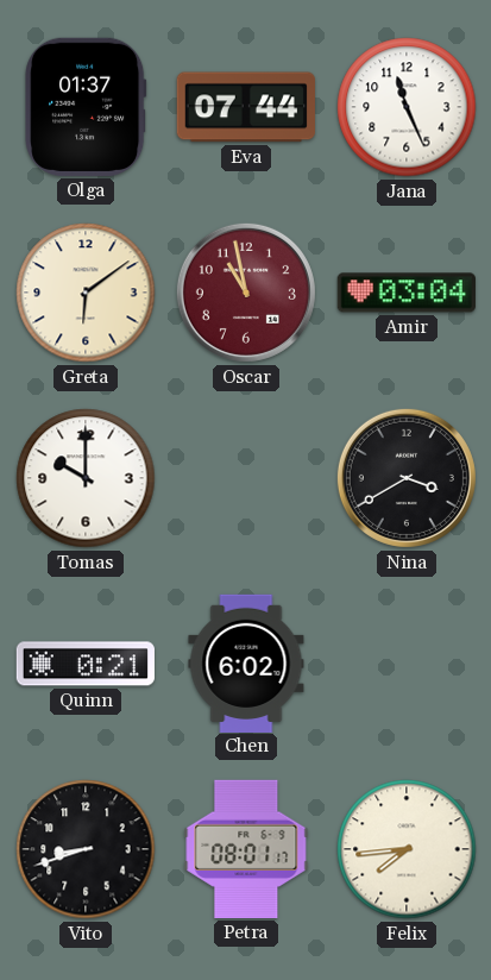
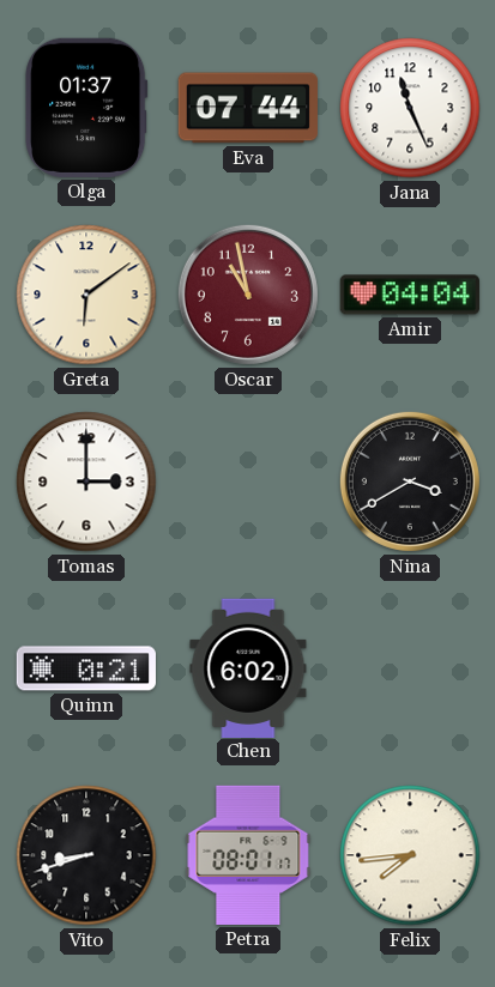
Amir: 03:04 -> 04:04
Tomas: 10:00 -> 3:00
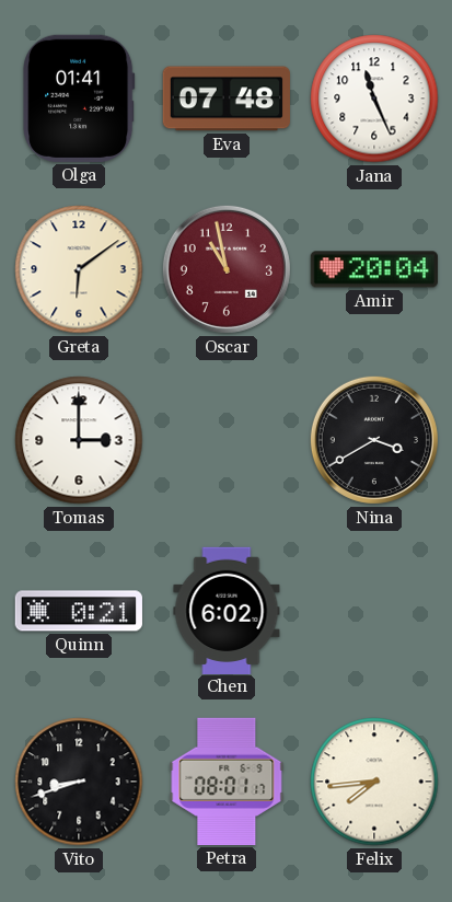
Olga: 01:37 -> 01:41
Eva: 07:44 -> 07:48
Amir: 04:04 -> 20:04
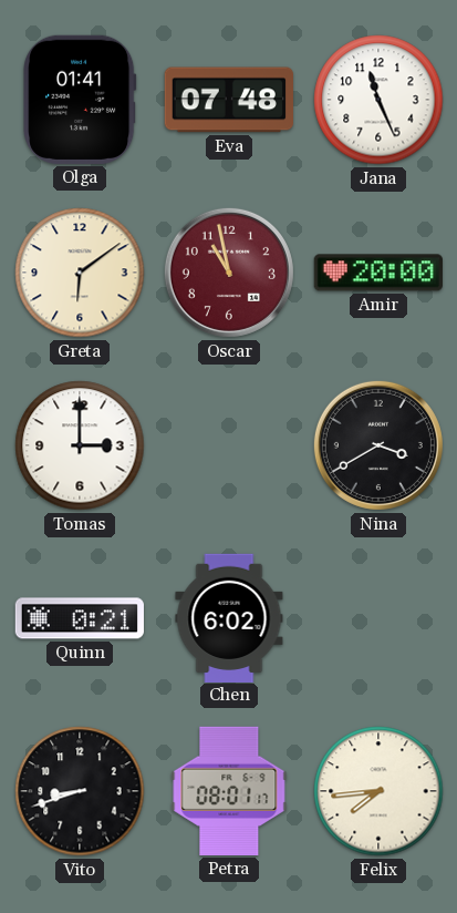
Amir: 20:04 -> 20:00
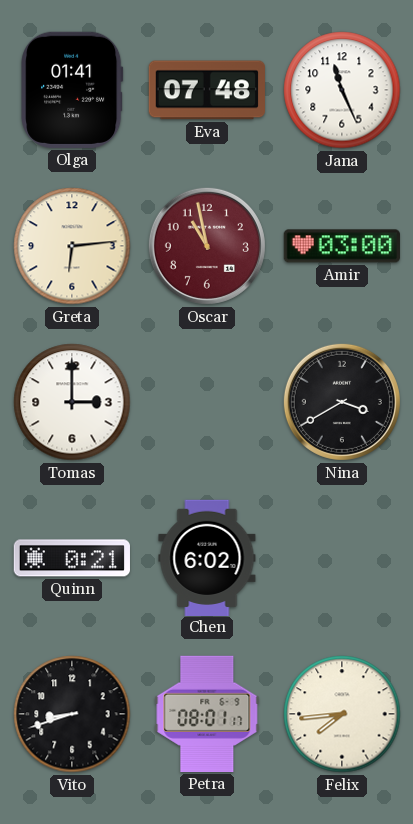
Greta: 6:09 -> 6:14
Amir: 20:00 -> 03:00
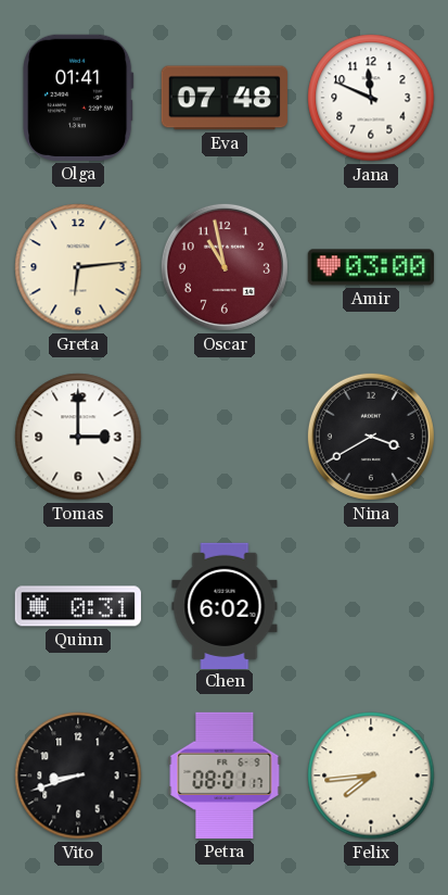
Jana: 11:26 -> 11:49
Quinn: 0:21 -> 0:31
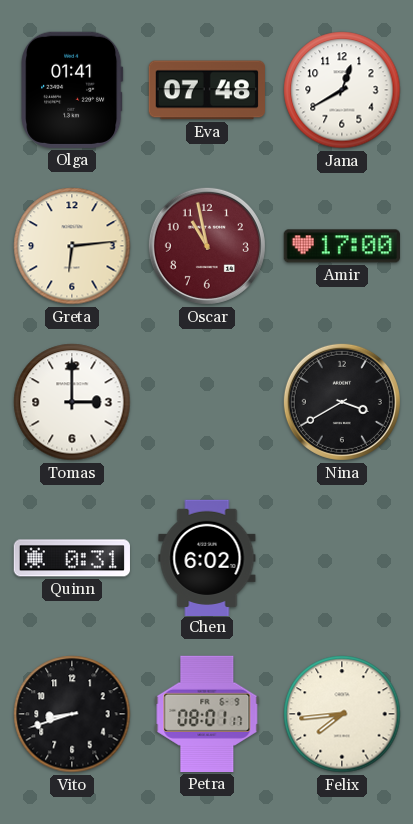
Jana: 11:49 -> 12:40
Amir: 03:00 -> 17:00
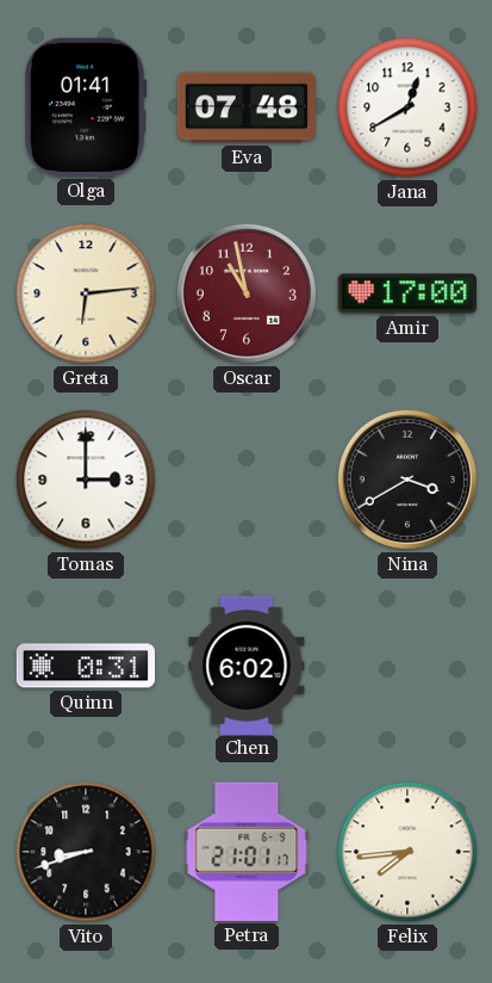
Petra: 08:01 -> 21:01
